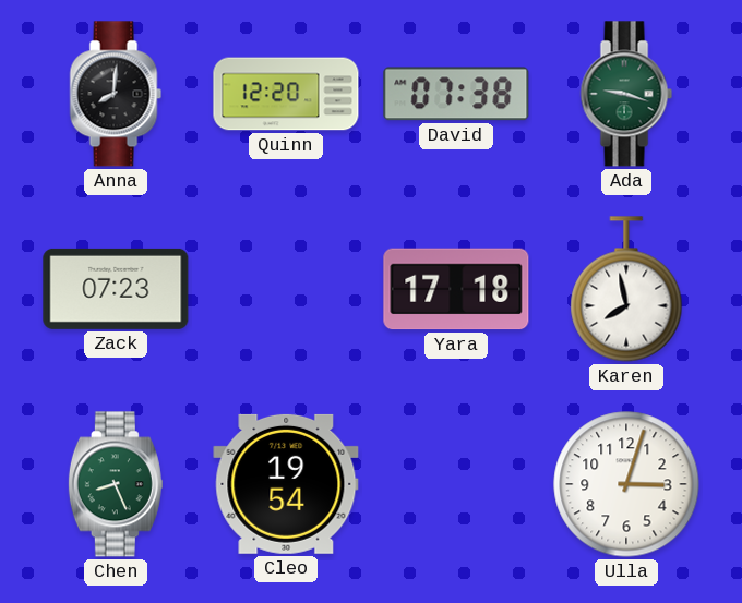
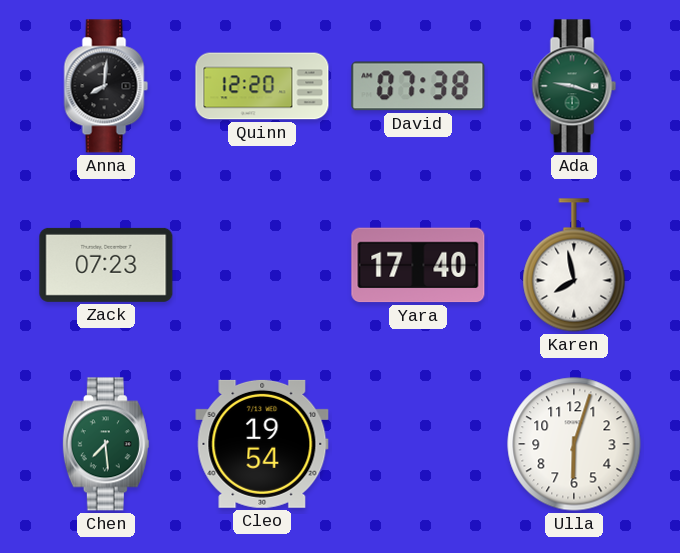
Yara: 17:18 -> 17:40
Chen: 8:26 -> 7:29
Ulla: 3:03 -> 6:03
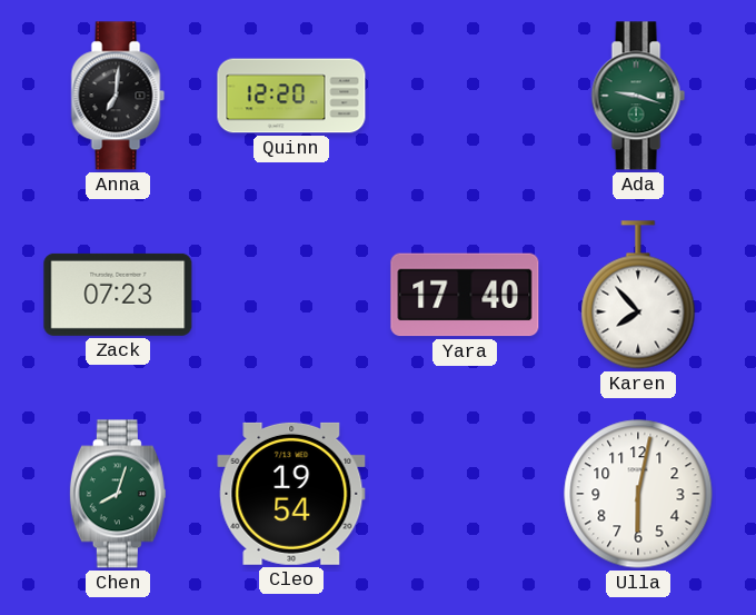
Anna: 8:01 -> 7:01
David: 07:38 -> none
Karen: 7:58 -> 7:53
Chen: 7:29 -> 8:03
Ulla: 6:03 -> 6:02
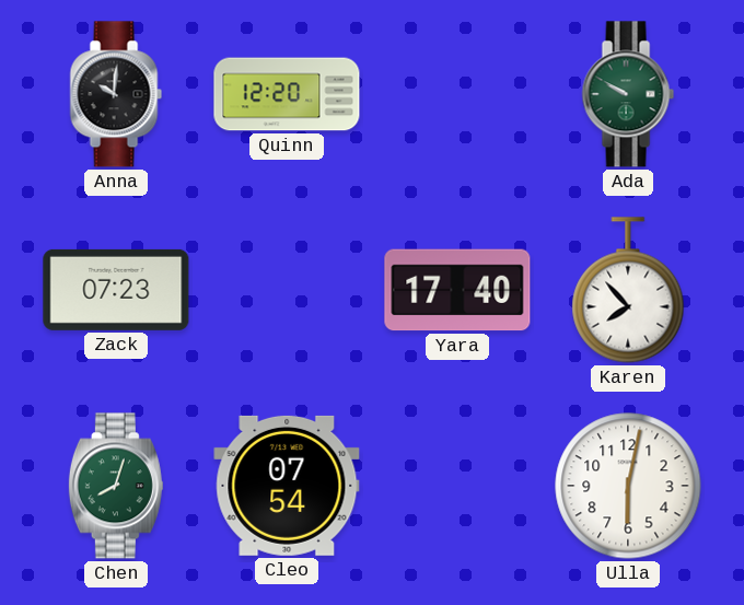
Anna: 7:01 -> 10:01
Ada: 9:18 -> 9:50
Cleo: 19:54 -> 07:54
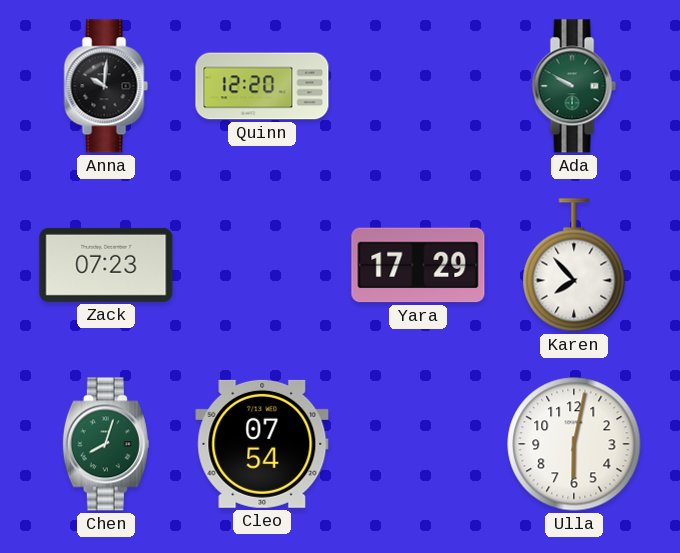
Yara: 17:40 -> 17:29
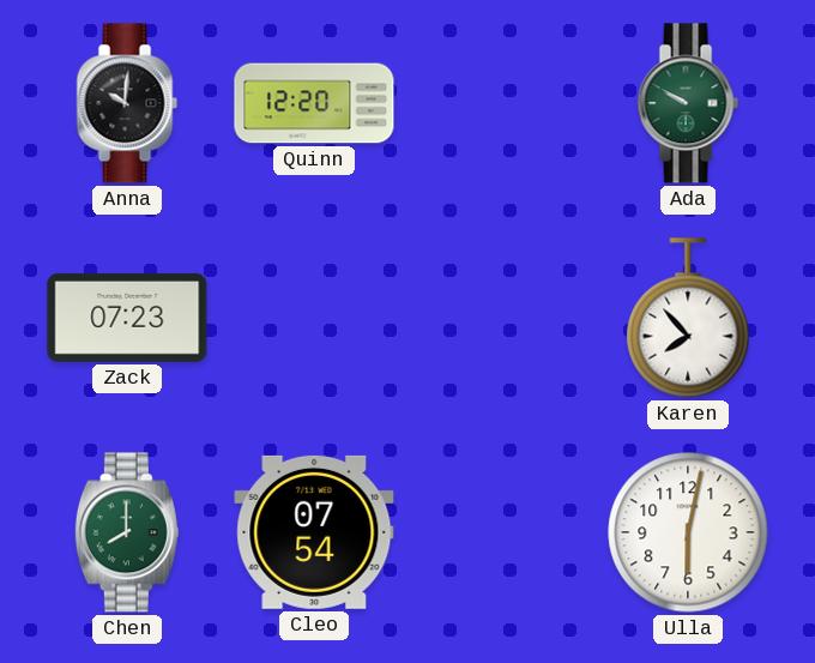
Yara: 17:29 -> none
Chen: 8:03 -> 8:00
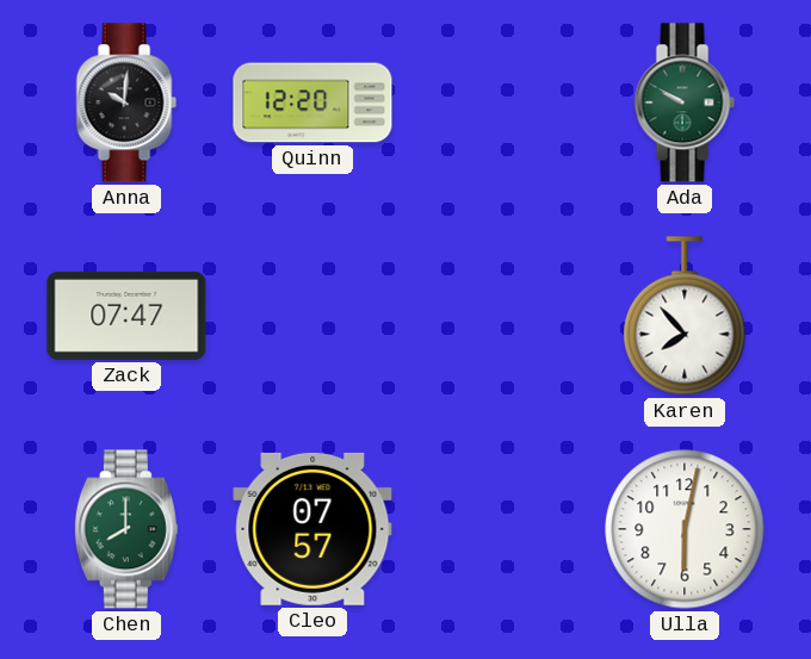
Zack: 07:23 -> 07:47
Cleo: 07:54 -> 07:57
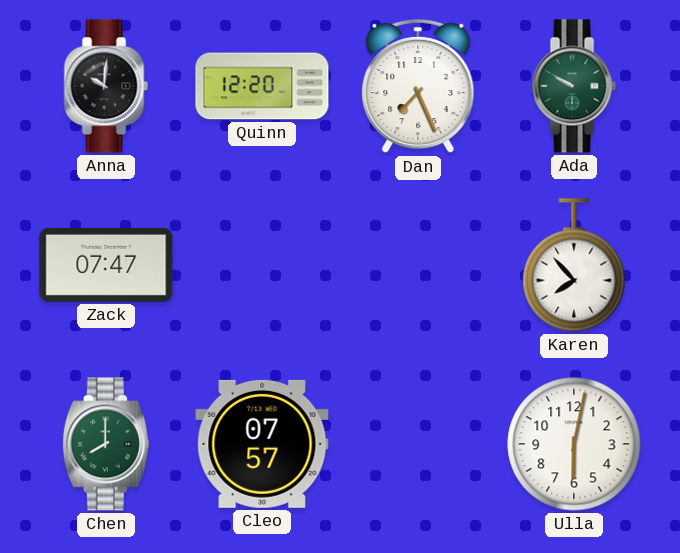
Dan: none -> 7:26
